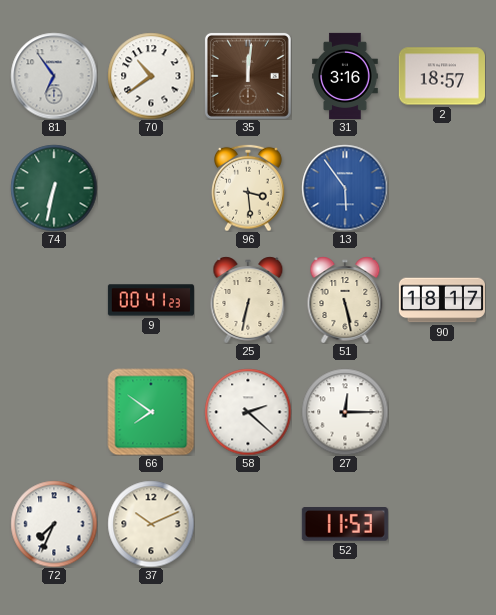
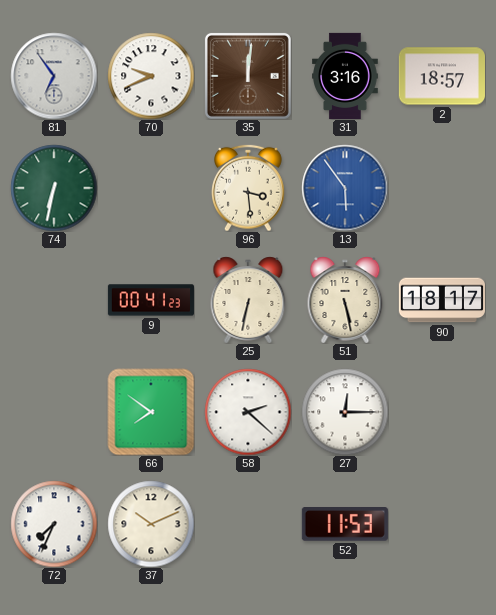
70: 10:39 -> 9:41
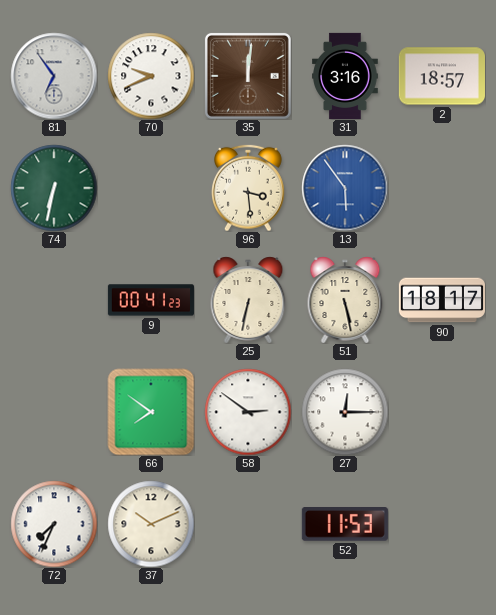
58: 2:22 -> 2:51
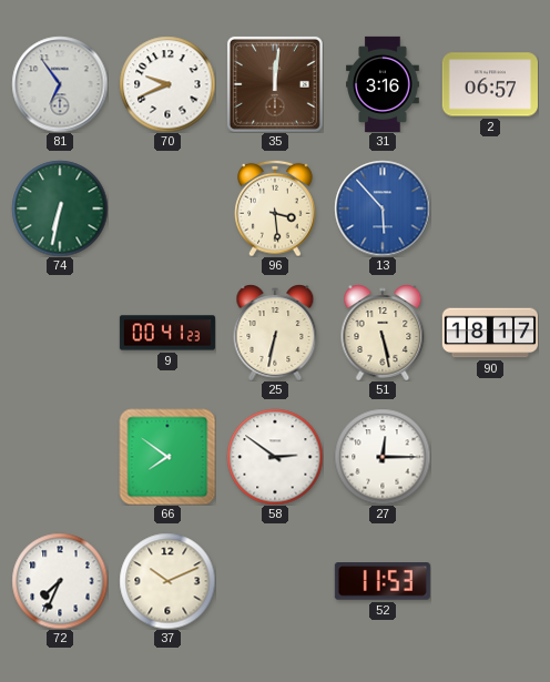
2: 18:57 -> 06:57
13: 5:54 -> 5:53
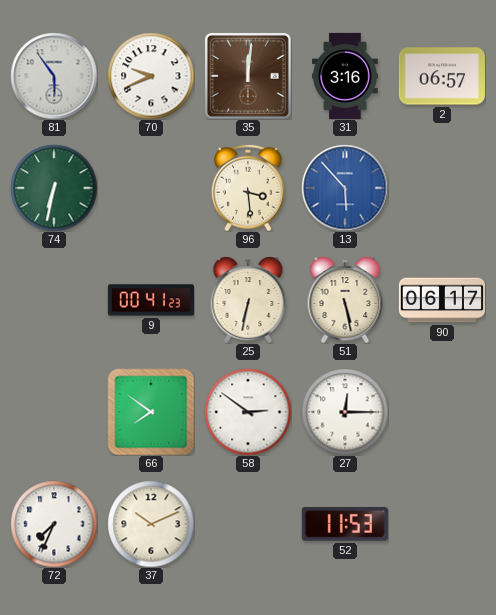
81: 6:54 -> 5:54
90: 18:17 -> 06:17
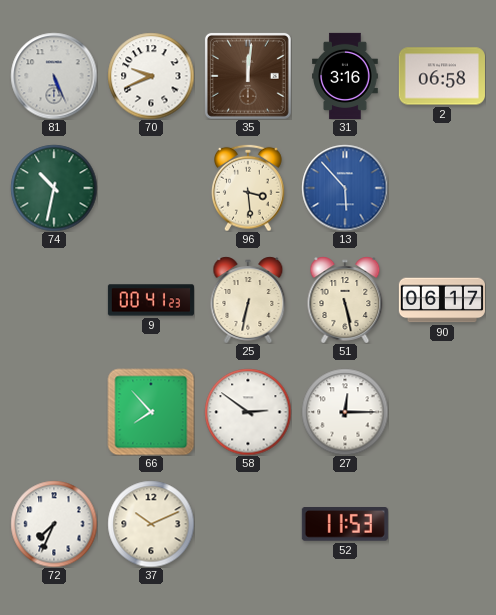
81: 5:54 -> 5:26
2: 06:57 -> 06:58
74: 6:32 -> 10:32
66: 7:51 -> 7:53
